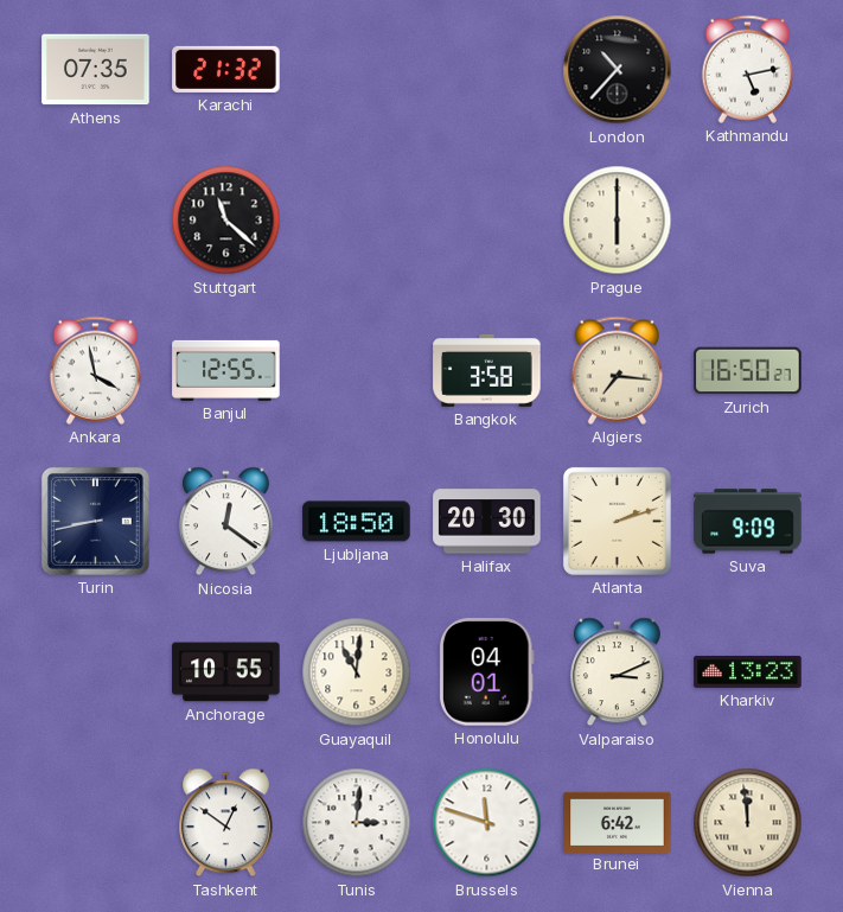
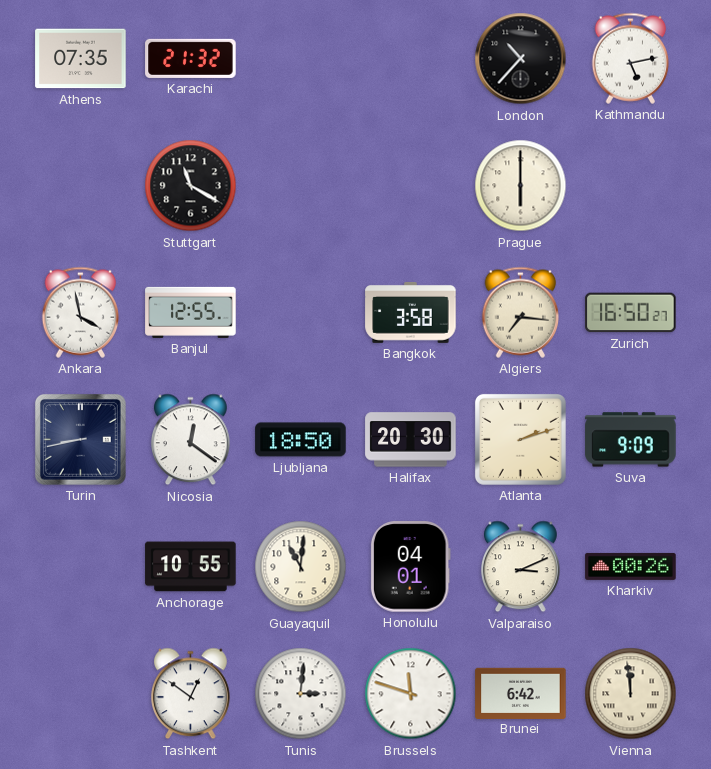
Stuttgart: 11:22 -> 11:20
Kharkiv: 13:23 -> 00:26
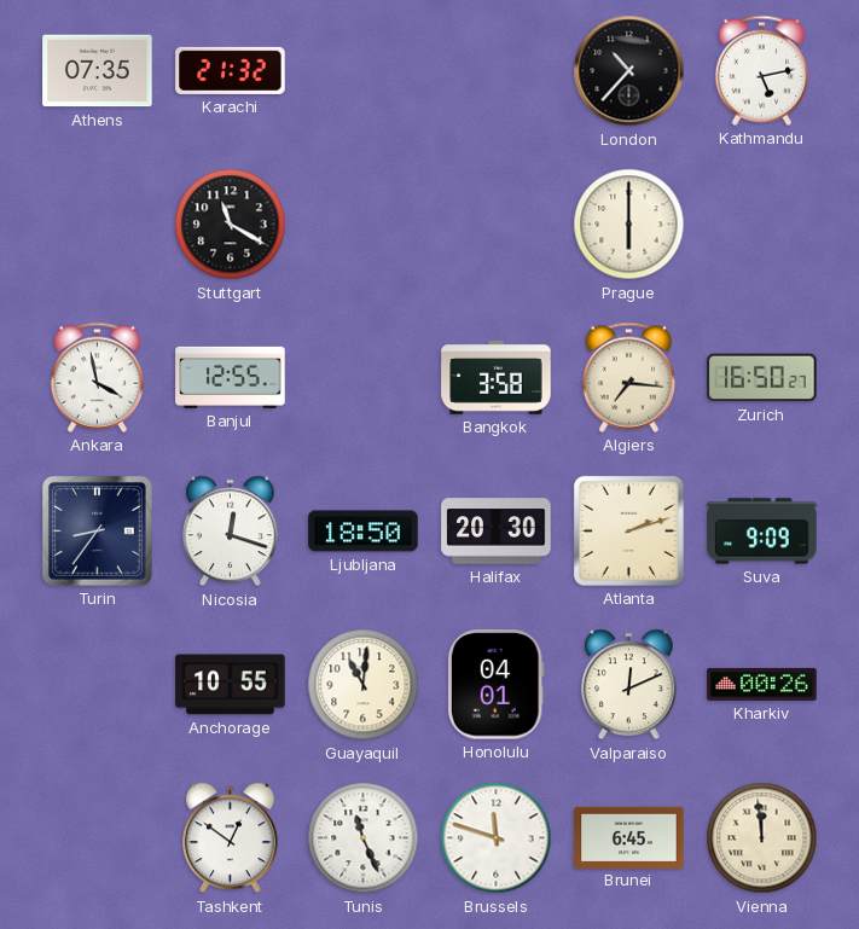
Turin: 8:43 -> 8:36
Nicosia: 12:21 -> 12:18
Valparaiso: 3:11 -> 12:11
Tunis: 3:01 -> 11:26
Brunei: 6:42 -> 6:45
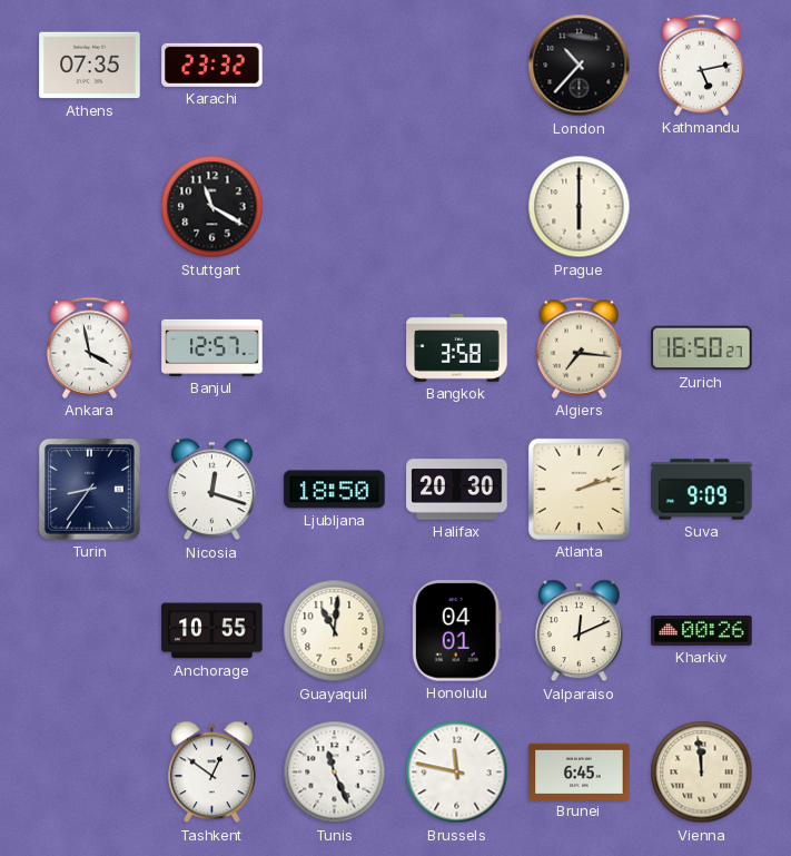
Karachi: 21:32 -> 23:32
Banjul: 12:55 -> 12:57
Brussels: 11:48 -> 11:47
